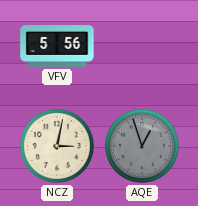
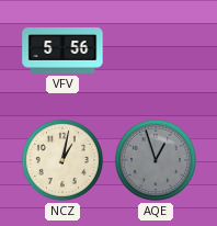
NCZ: 3:02 -> 1:02
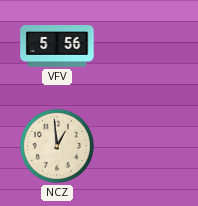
NCZ: 1:02 -> 12:59
AQE: 12:57 -> none
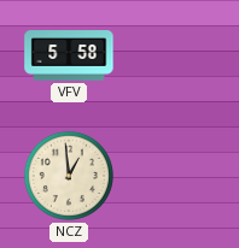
VFV: 5:56 -> 5:58
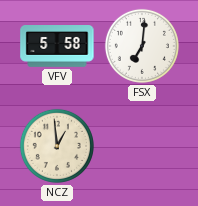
FSX: none -> 7:01
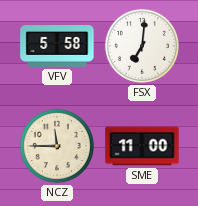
NCZ: 12:59 -> 11:45
SME: none -> 11:00
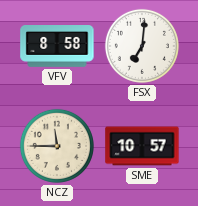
VFV: 5:58 -> 8:58
SME: 11:00 -> 10:57
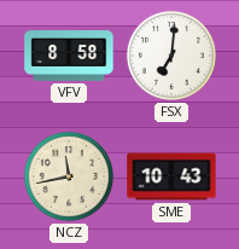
NCZ: 11:45 -> 11:43
SME: 10:57 -> 10:43
